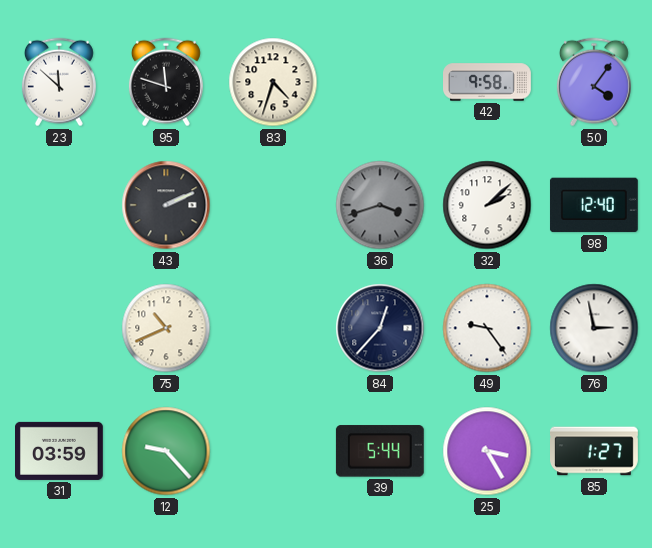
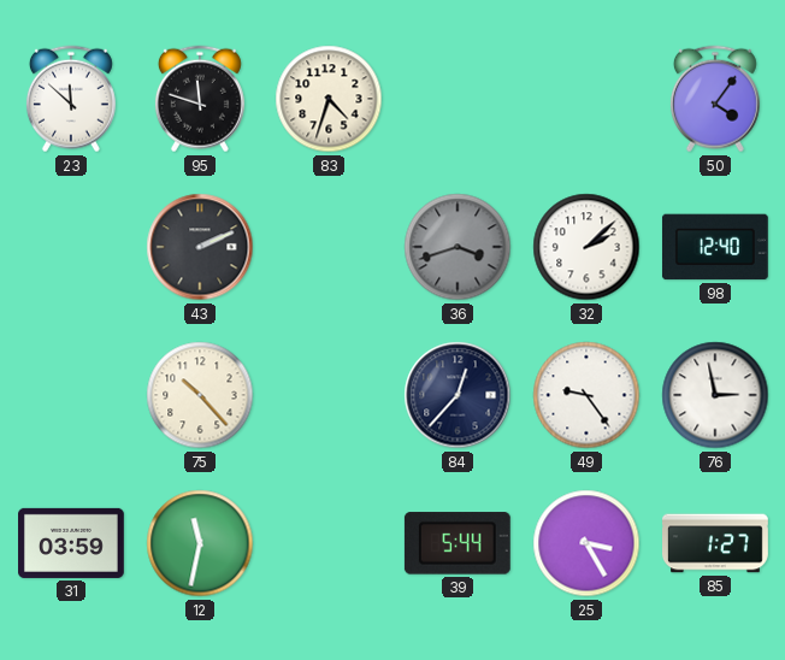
42: 9:58 -> none
75: 10:41 -> 10:23
12: 9:23 -> 11:32
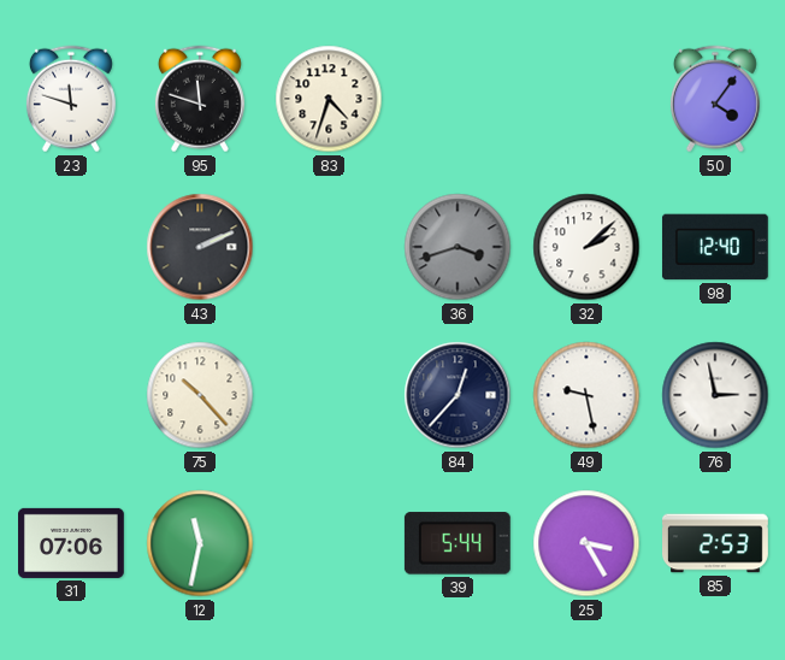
23: 11:52 -> 11:48
49: 9:24 -> 9:28
31: 03:59 -> 07:06
85: 1:27 -> 2:53
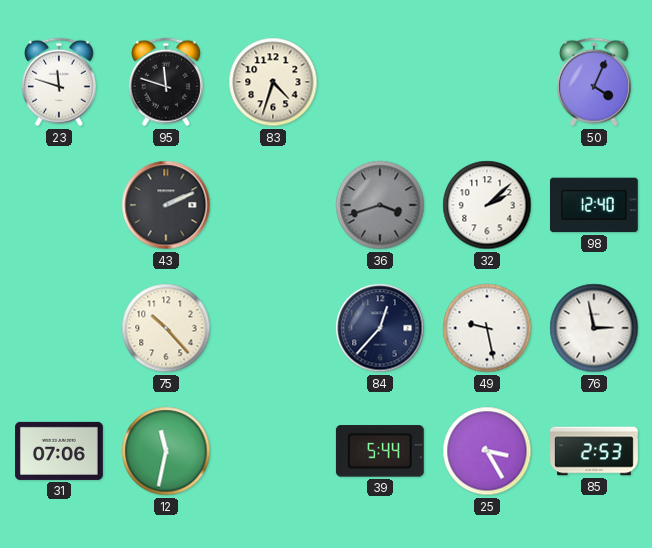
50: 4:06 -> 4:04
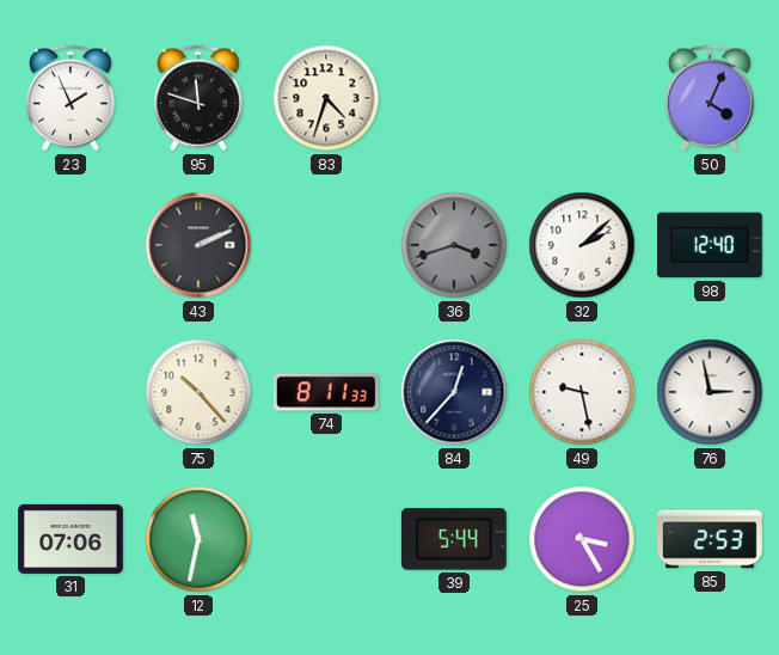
23: 11:48 -> 1:56
74: none -> 8:11
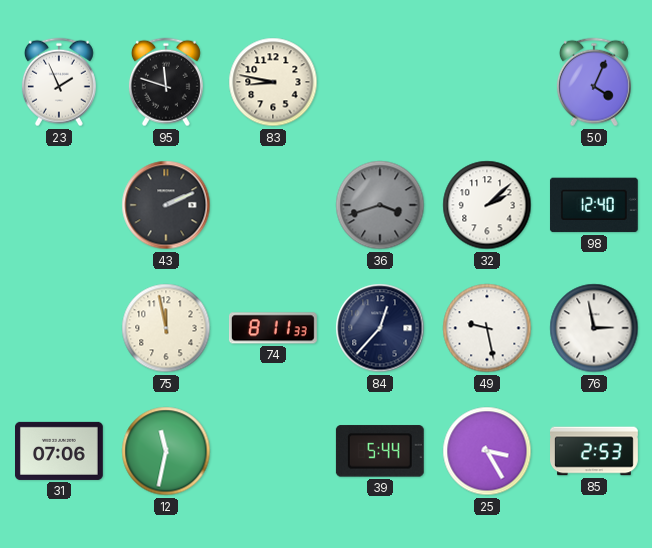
83: 4:33 -> 8:47
75: 10:23 -> 11:58
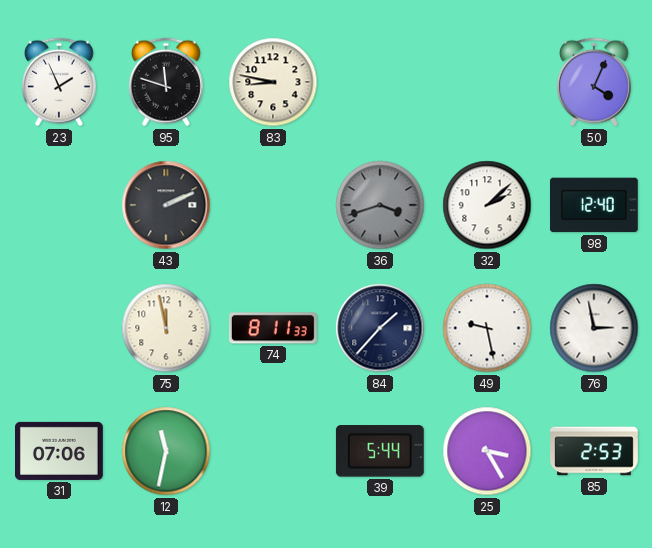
84: 12:37 -> 1:37
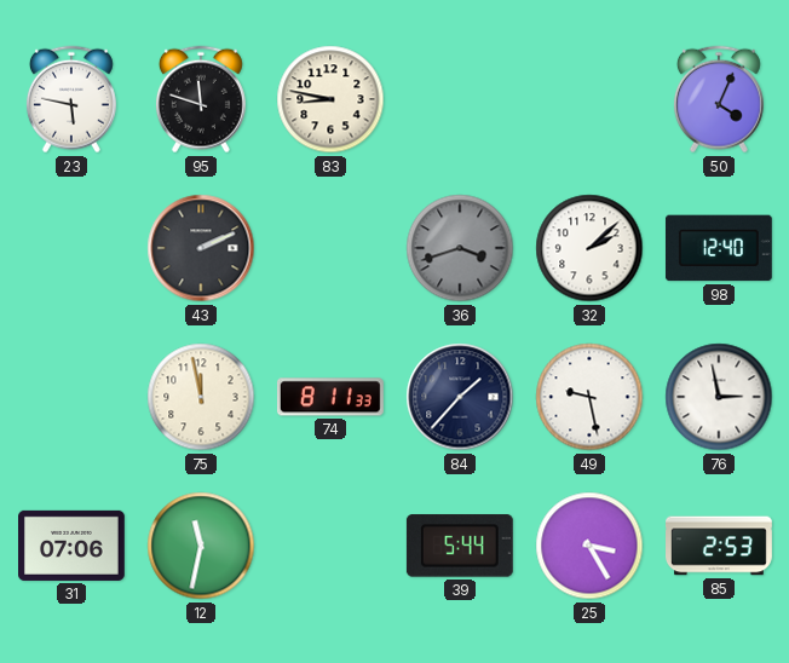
23: 1:56 -> 5:47
